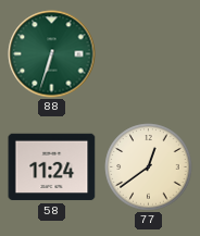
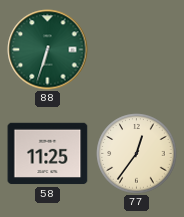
58: 11:24 -> 11:25
77: 12:39 -> 12:36
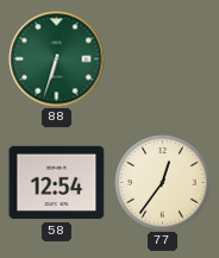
58: 11:25 -> 12:54
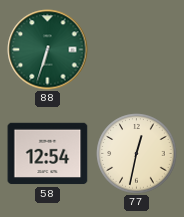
77: 12:36 -> 12:32
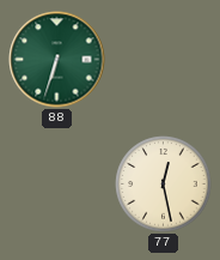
58: 12:54 -> none
77: 12:32 -> 12:28
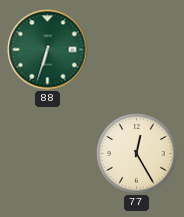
77: 12:28 -> 12:25
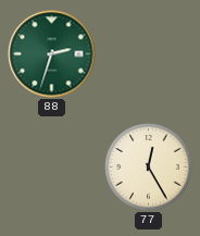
88: 6:33 -> 2:33
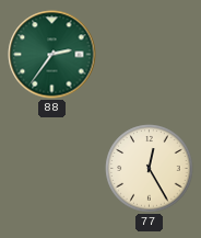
88: 2:33 -> 2:36
